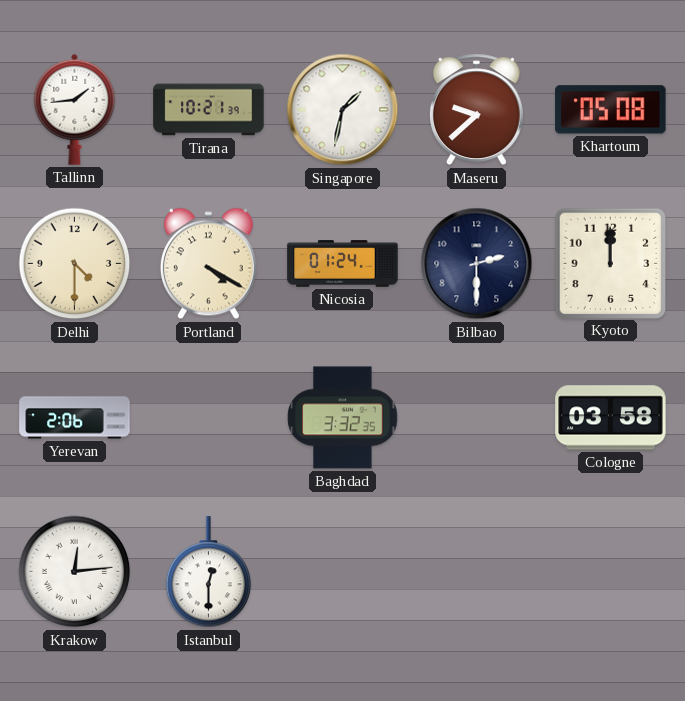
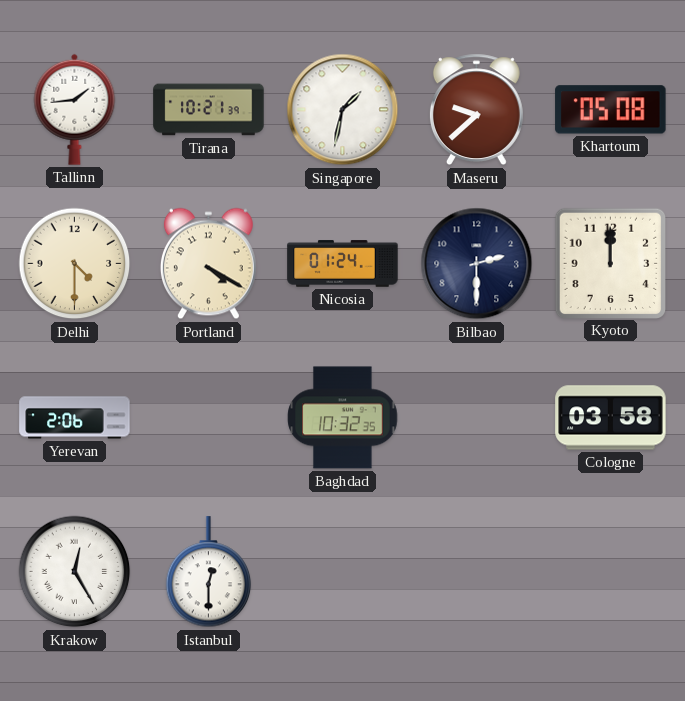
Baghdad: 3:32 -> 10:32
Krakow: 12:14 -> 12:25
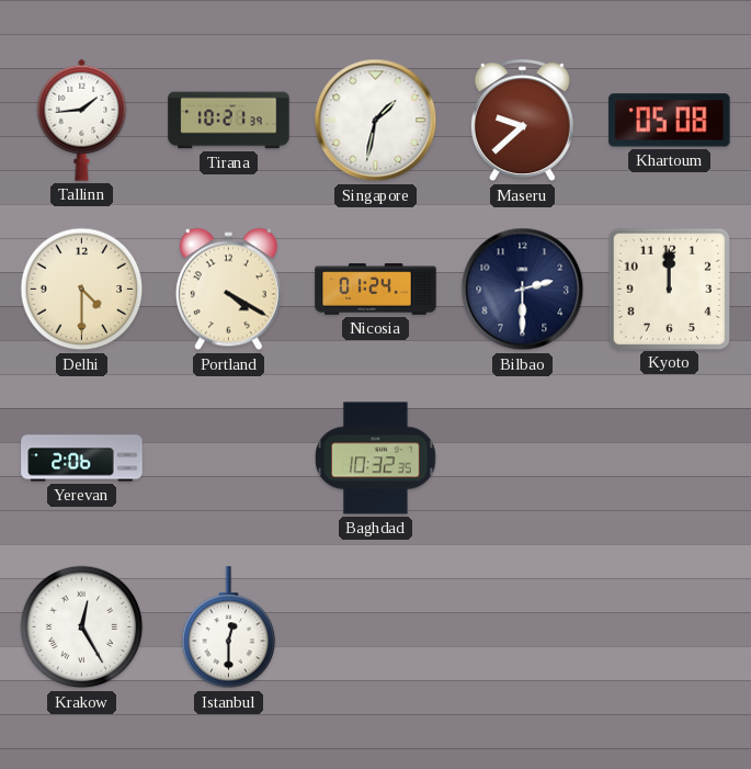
Cologne: 03:58 -> none
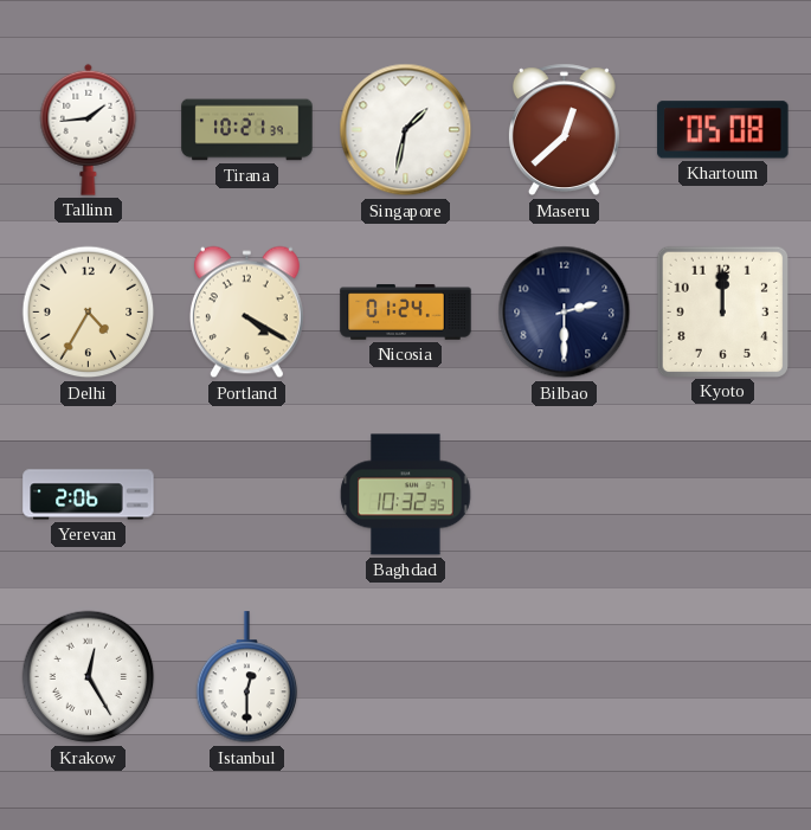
Maseru: 9:38 -> 12:38
Delhi: 4:30 -> 4:35
